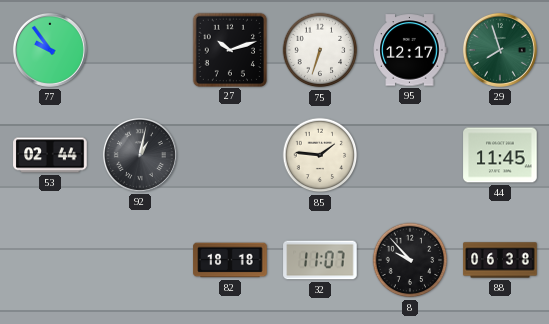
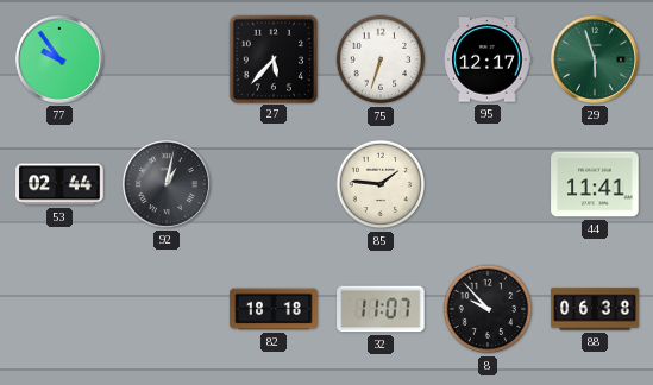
27: 10:12 -> 5:37
29: 7:57 -> 5:57
44: 11:45 -> 11:41
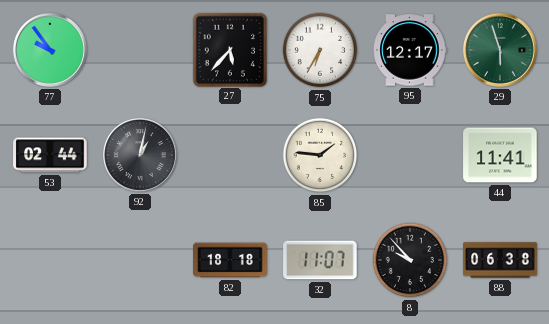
75: 6:33 -> 6:35
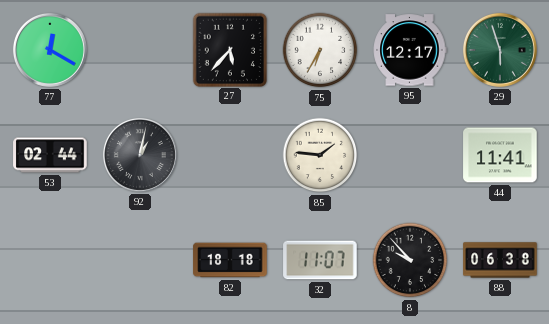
77: 9:54 -> 12:20
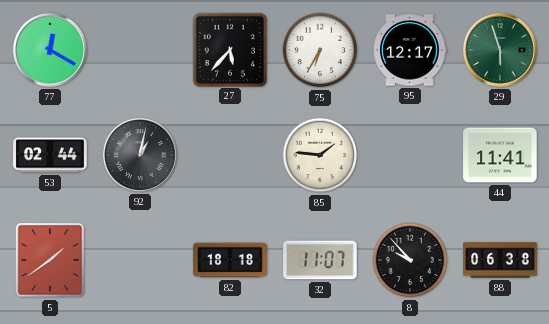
5: none -> 1:39
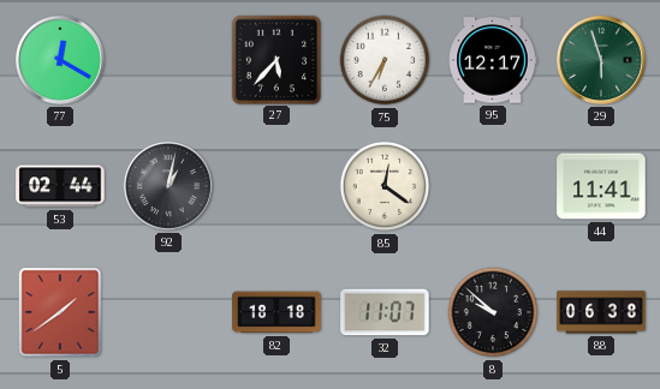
85: 1:46 -> 12:21
8: 9:53 -> 9:52
